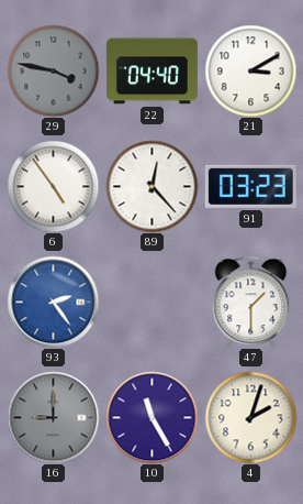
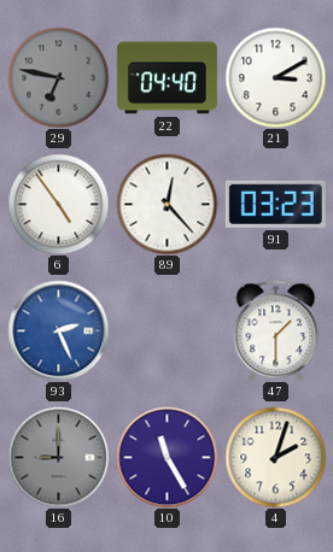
29: 3:47 -> 6:47
93: 2:24 -> 2:26
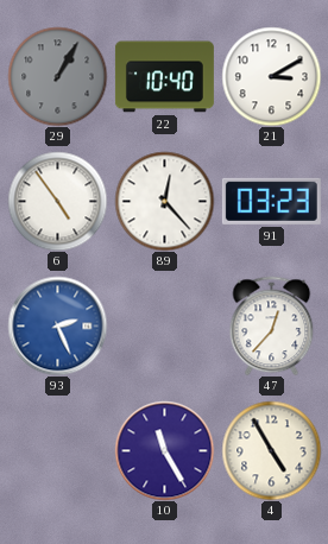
29: 6:47 -> 1:05
22: 04:40 -> 10:40
47: 1:30 -> 12:37
16: 9:00 -> none
4: 2:03 -> 4:55
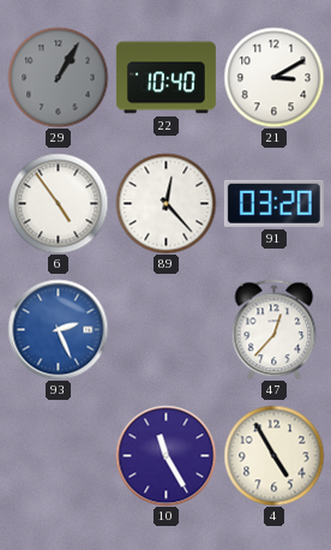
91: 03:23 -> 03:20
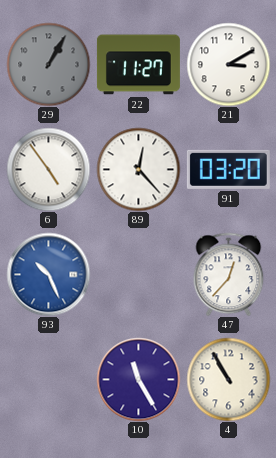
22: 10:40 -> 11:27
93: 2:26 -> 10:26
4: 4:55 -> 10:55
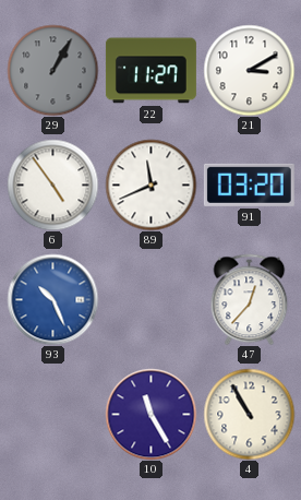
89: 12:23 -> 11:41
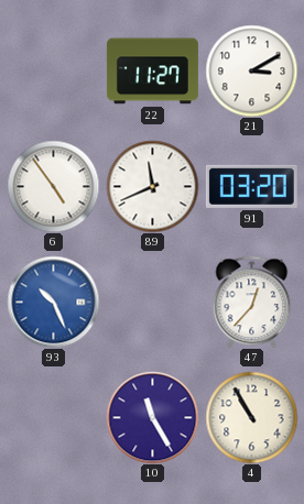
29: 1:05 -> none
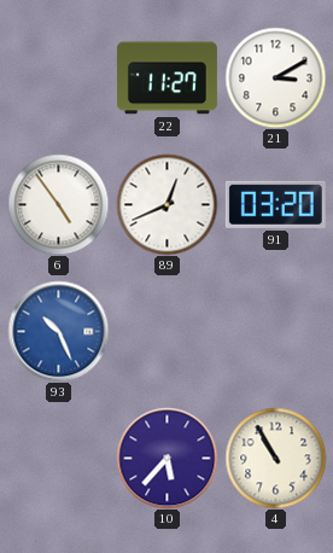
89: 11:41 -> 12:41
47: 12:37 -> none
10: 11:25 -> 5:37
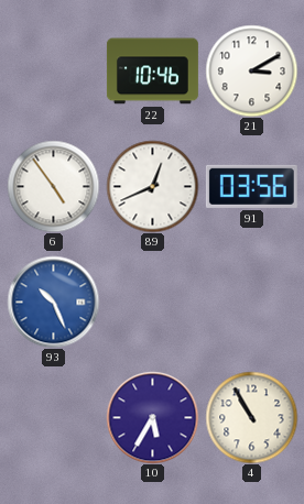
22: 11:27 -> 10:46
91: 03:20 -> 03:56
10: 5:37 -> 5:35
